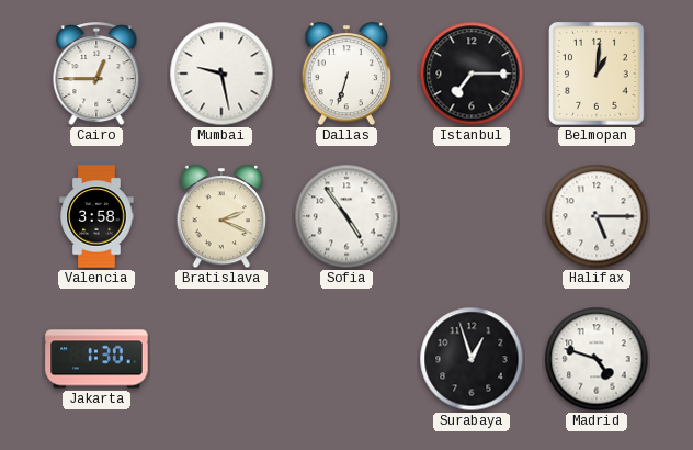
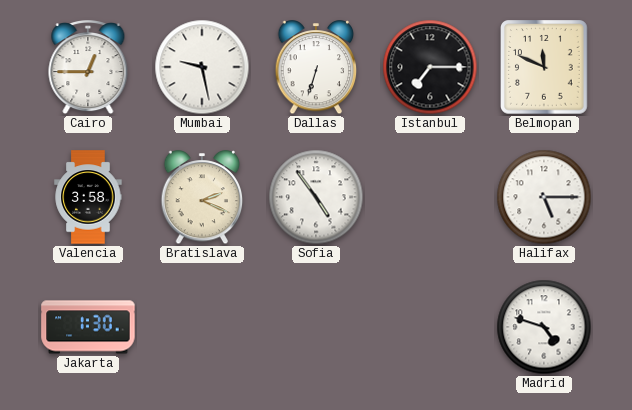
Belmopan: 1:01 -> 11:49
Surabaya: 12:57 -> none
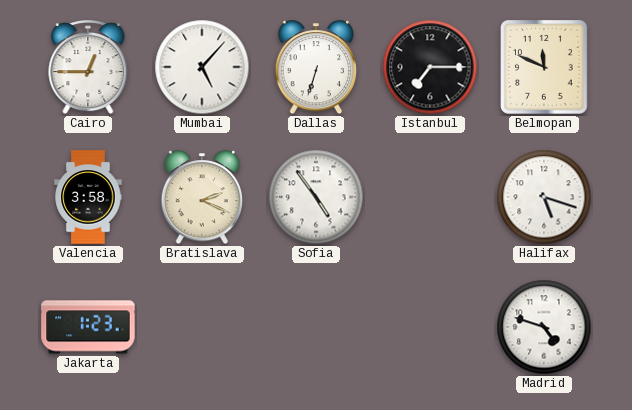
Mumbai: 9:28 -> 5:07
Halifax: 5:15 -> 5:18
Jakarta: 1:30 -> 1:23
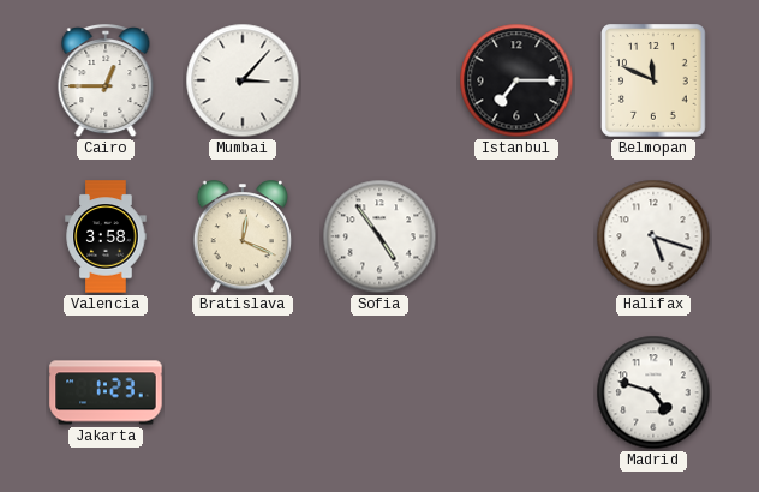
Mumbai: 5:07 -> 3:07
Dallas: 6:33 -> none
Bratislava: 2:19 -> 12:19
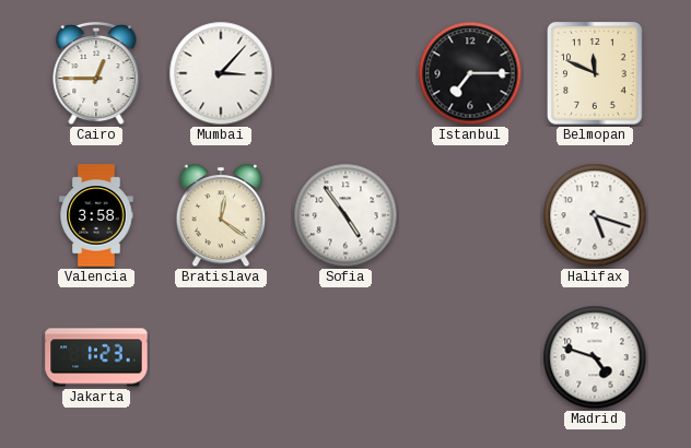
Bratislava: 12:19 -> 12:21
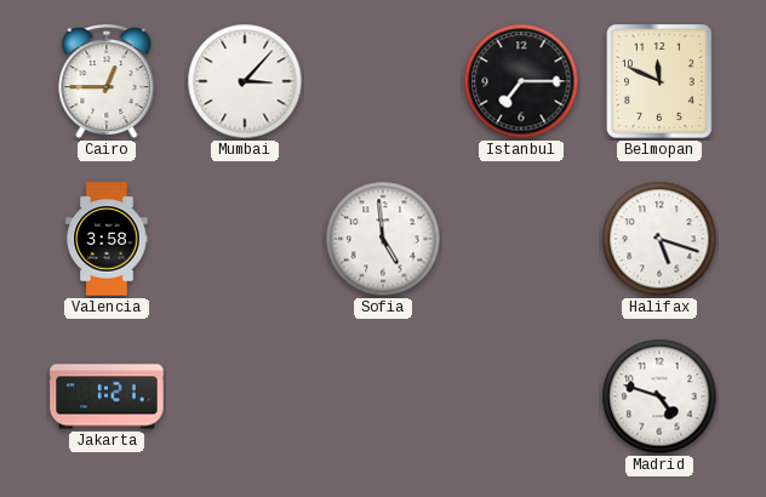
Bratislava: 12:21 -> none
Sofia: 4:54 -> 4:59
Jakarta: 1:23 -> 1:21
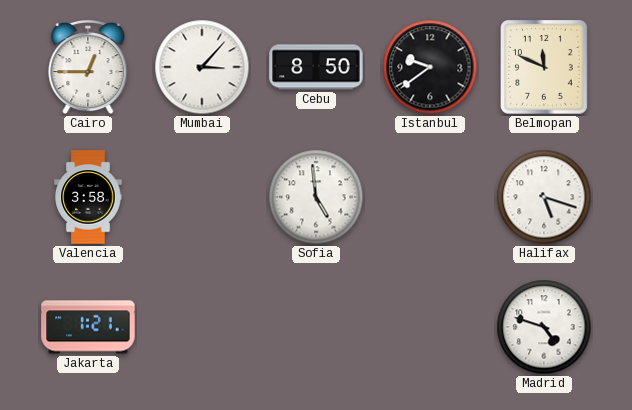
Cebu: none -> 8:50
Istanbul: 7:15 -> 9:39
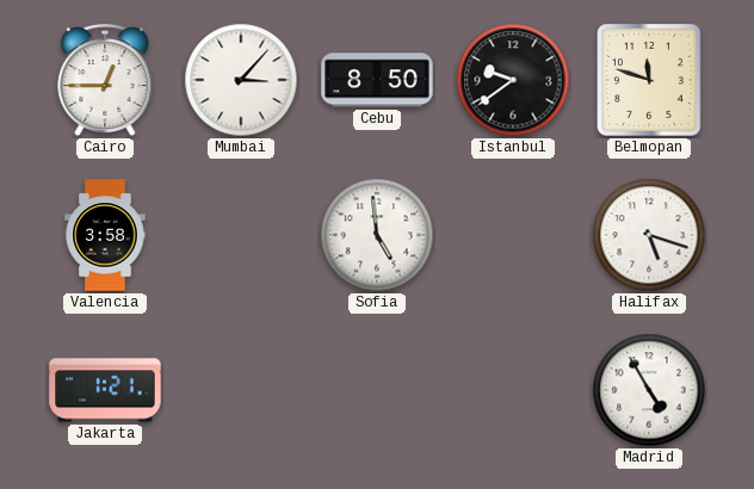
Belmopan: 11:49 -> 11:48
Madrid: 4:48 -> 4:55
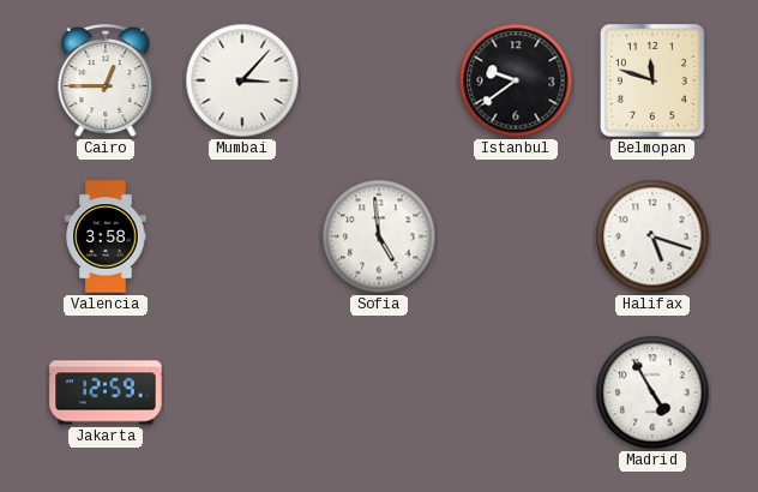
Cebu: 8:50 -> none
Jakarta: 1:21 -> 12:59
